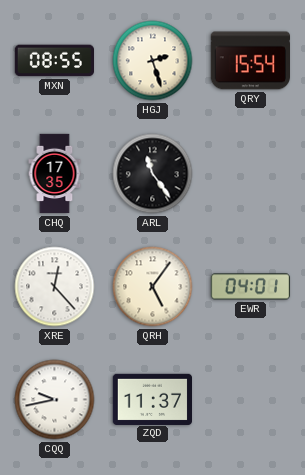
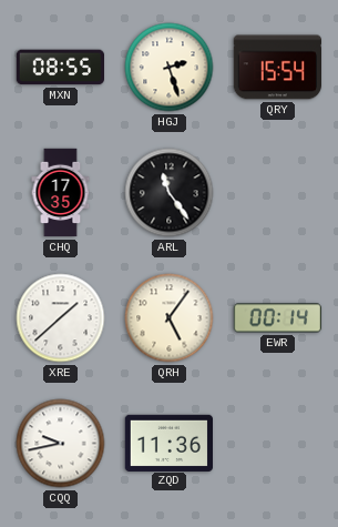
XRE: 12:23 -> 1:38
EWR: 04:01 -> 00:14
ZQD: 11:37 -> 11:36
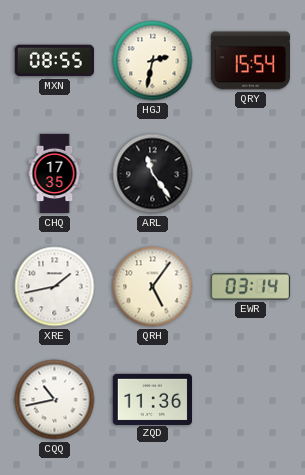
HGJ: 2:27 -> 2:32
XRE: 1:38 -> 1:43
EWR: 00:14 -> 03:14
CQQ: 9:43 -> 10:43
